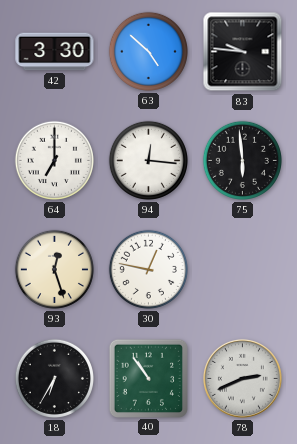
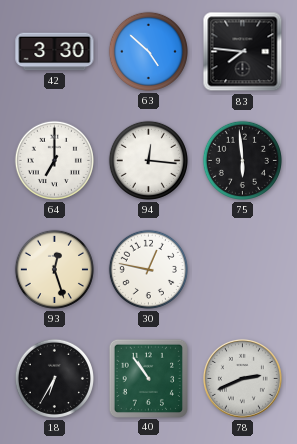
83: 9:46 -> 7:46
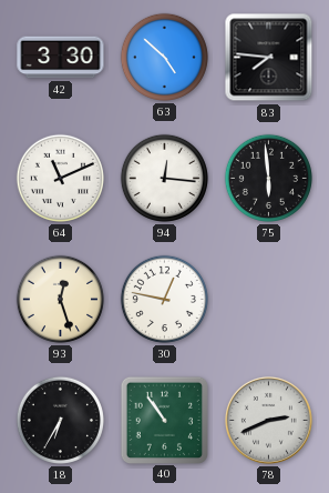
64: 7:00 -> 11:11
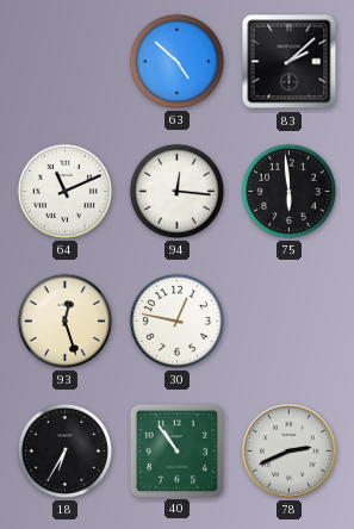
42: 3:30 -> none
83: 7:46 -> 2:08
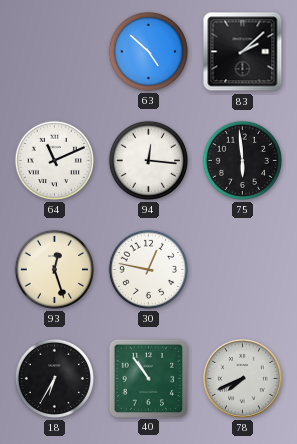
78: 2:41 -> 7:41
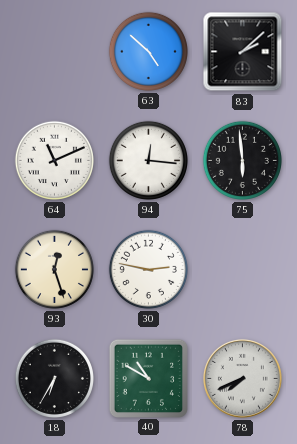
30: 12:47 -> 2:47
40: 10:54 -> 10:50
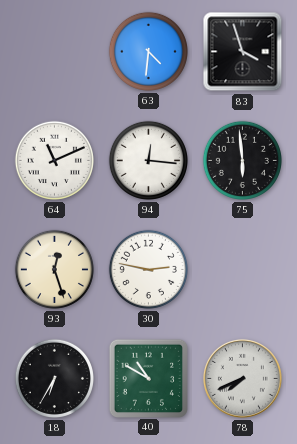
63: 4:52 -> 4:31
83: 2:08 -> 3:57
